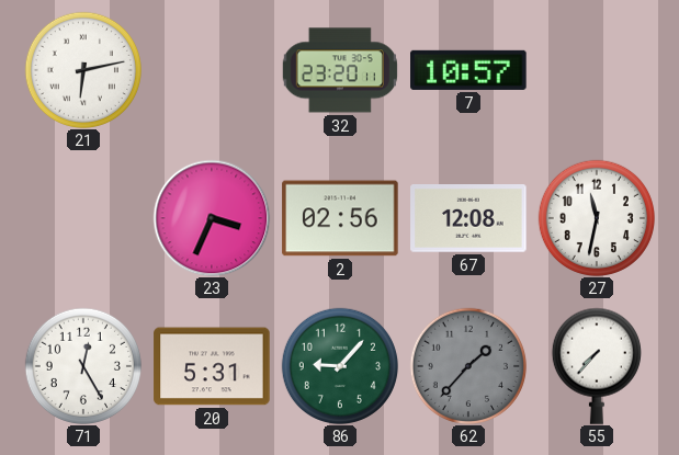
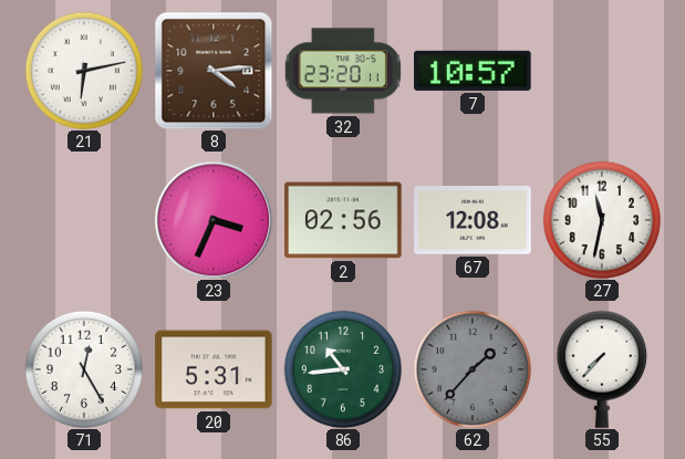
8: none -> 4:14
86: 9:07 -> 10:44
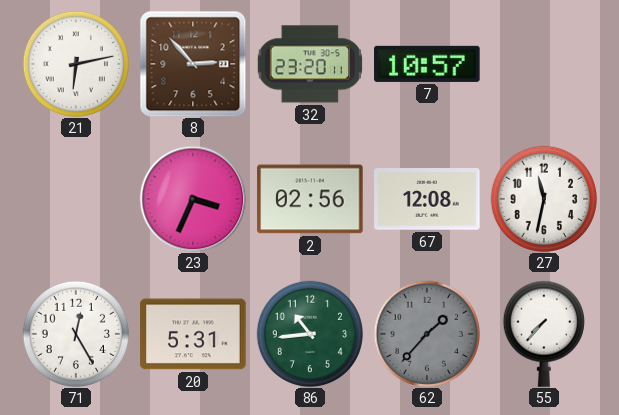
8: 4:14 -> 2:53
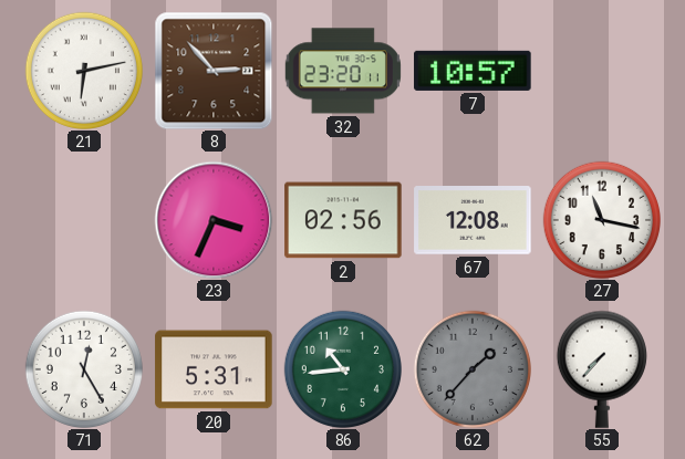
27: 11:32 -> 11:17
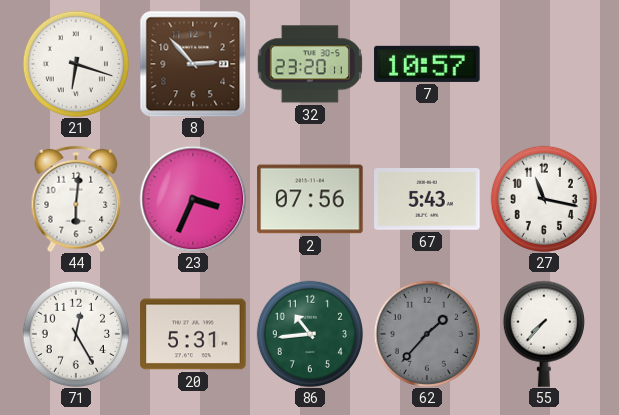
21: 6:13 -> 6:18
44: none -> 6:01
2: 02:56 -> 07:56
67: 12:08 -> 5:43
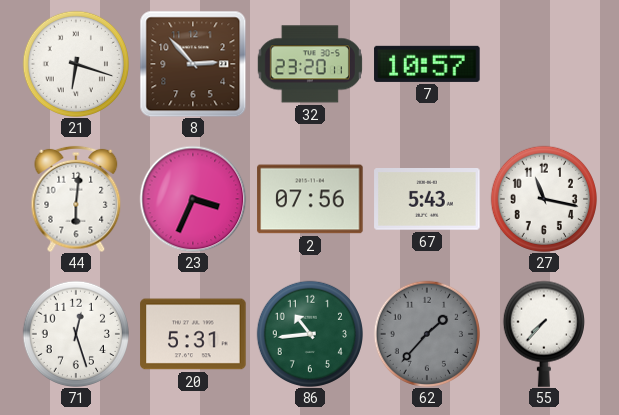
71: 12:25 -> 12:27
